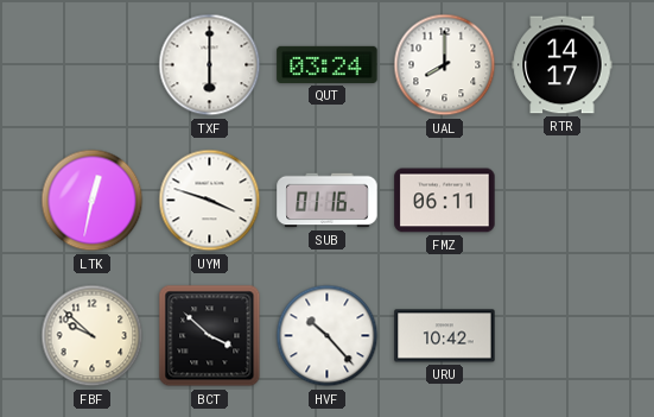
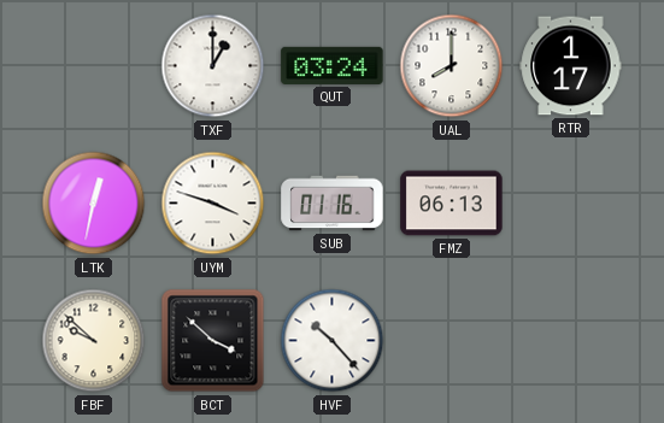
TXF: 6:00 -> 1:00
RTR: 14:17 -> 1:17
FMZ: 06:11 -> 06:13
URU: 10:42 -> none
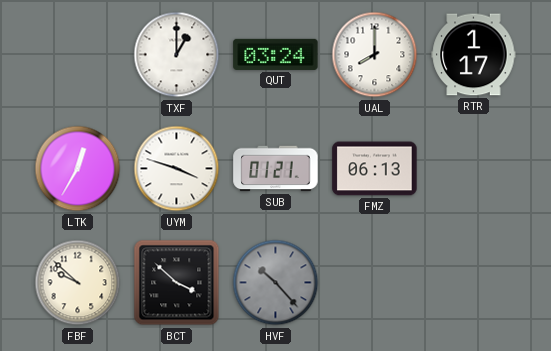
LTK: 12:32 -> 12:35
SUB: 01:16 -> 01:21
HVF dial: white -> grey
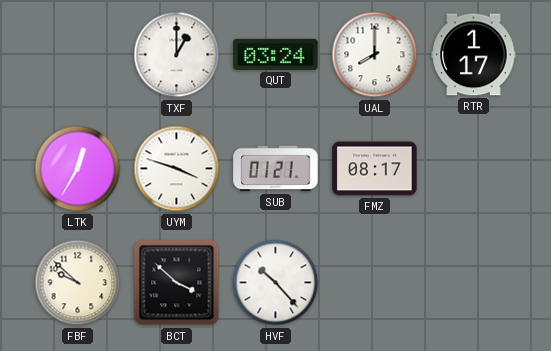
FMZ: 06:13 -> 08:17
HVF dial: grey -> white
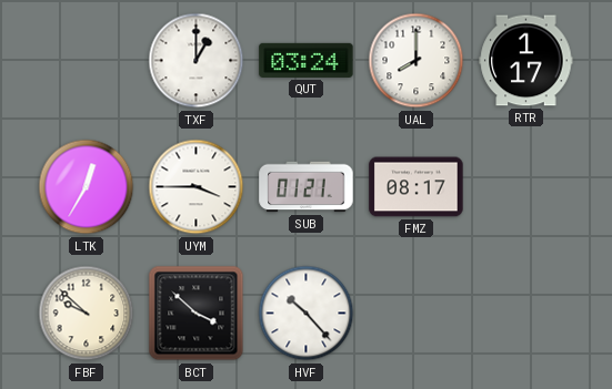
UYM: 3:48 -> 3:45
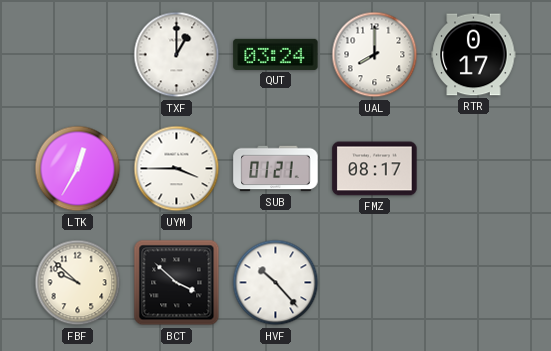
RTR: 1:17 -> 0:17
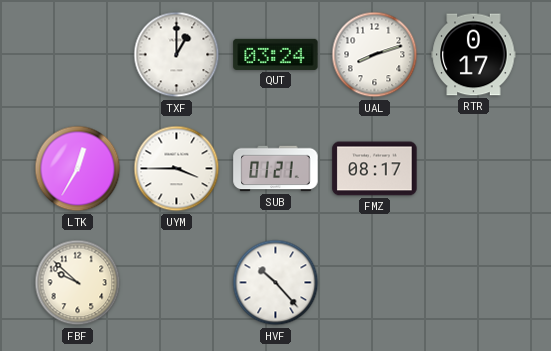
UAL: 8:00 -> 8:12
BCT: 3:52 -> none
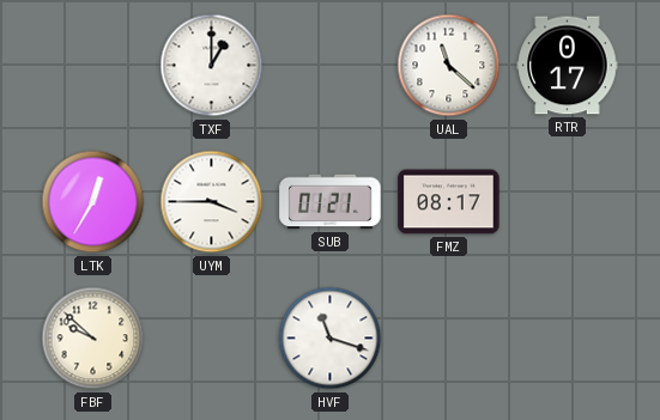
QUT: 03:24 -> none
UAL: 8:12 -> 11:22
HVF: 10:23 -> 11:18
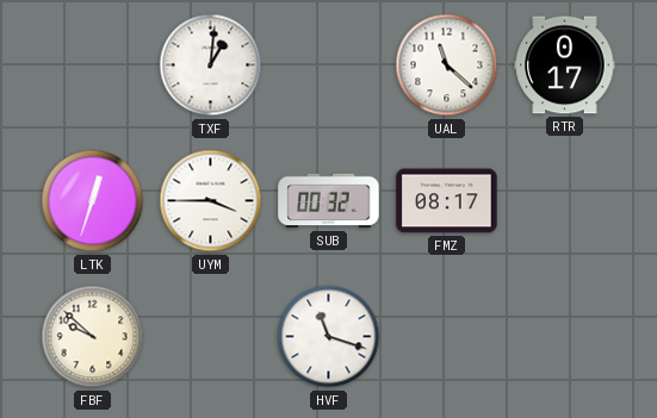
TXF: 1:00 -> 1:01
LTK: 12:35 -> 12:33
SUB: 01:21 -> 00:32
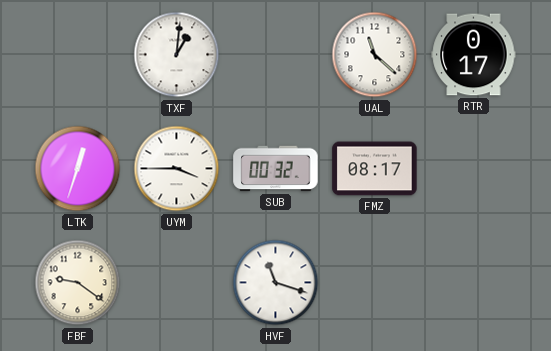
FBF: 9:52 -> 9:21
